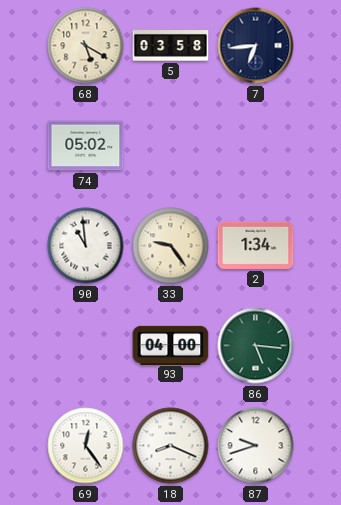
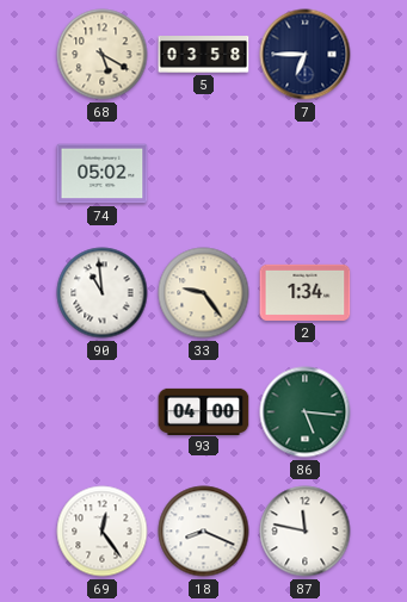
7: 6:44 -> 6:45
87: 9:42 -> 11:47
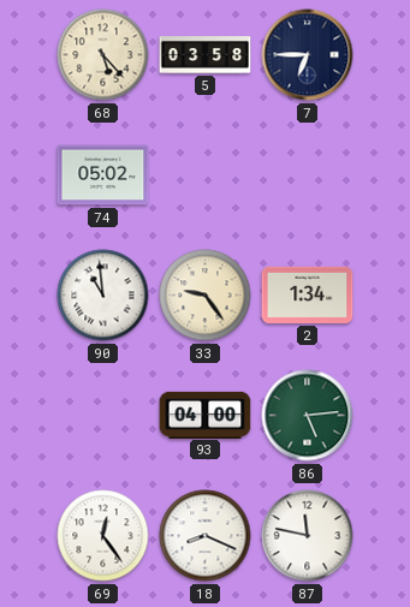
68: 5:20 -> 5:23
86: 5:16 -> 5:14
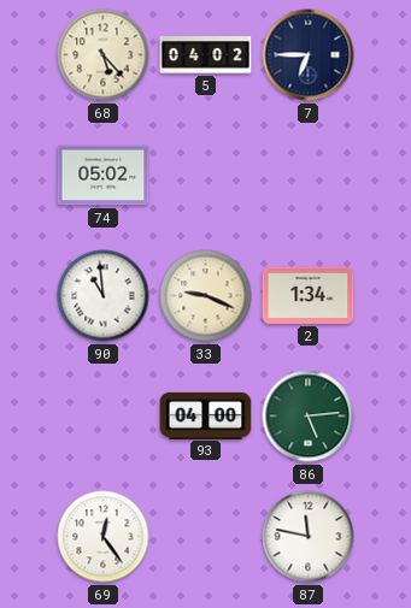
5: 03:58 -> 04:02
33: 9:24 -> 9:19
18: 8:19 -> none
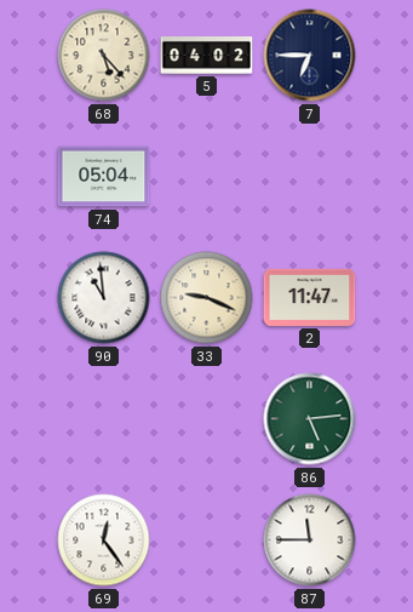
74: 05:02 -> 05:04
2: 1:34 -> 11:47
93: 04:00 -> none
87: 11:47 -> 11:45
